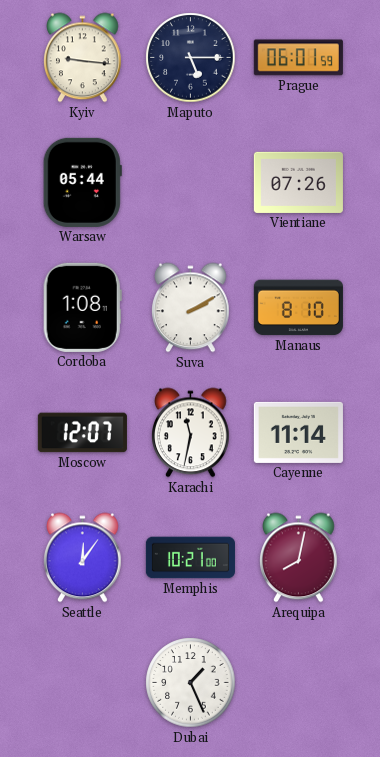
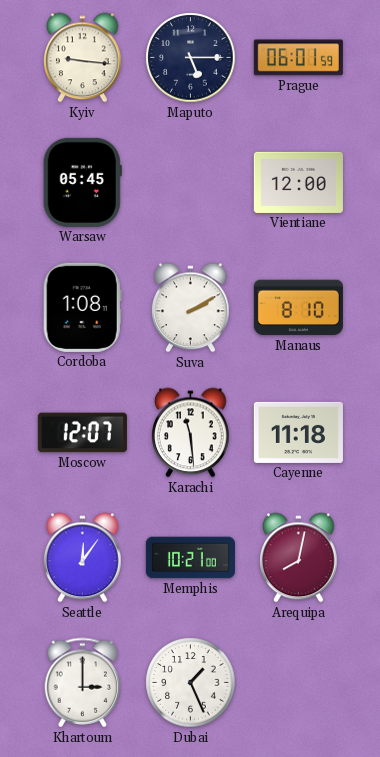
Warsaw: 05:44 -> 05:45
Vientiane: 07:26 -> 12:00
Karachi: 11:32 -> 11:29
Cayenne: 11:14 -> 11:18
Khartoum: none -> 3:00
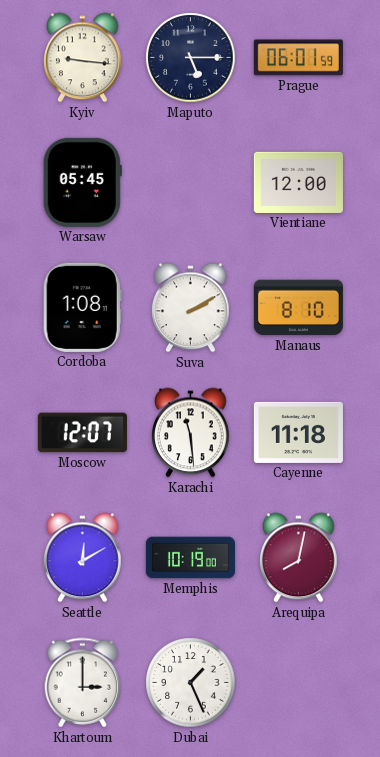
Seattle: 12:06 -> 12:10
Memphis: 10:21 -> 10:19
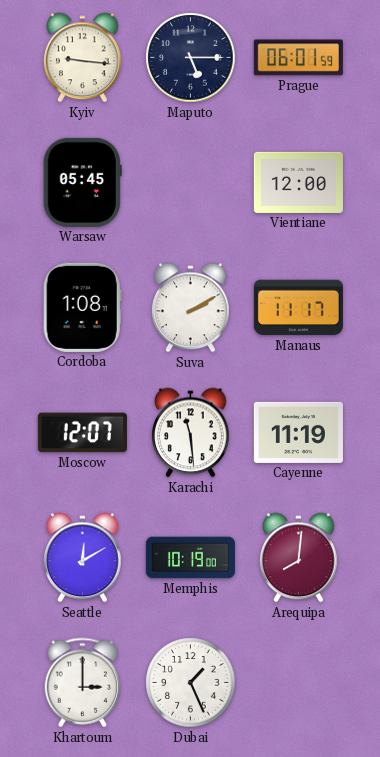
Manaus: 8:10 -> 11:17
Cayenne: 11:18 -> 11:19
Arequipa: 8:02 -> 8:01
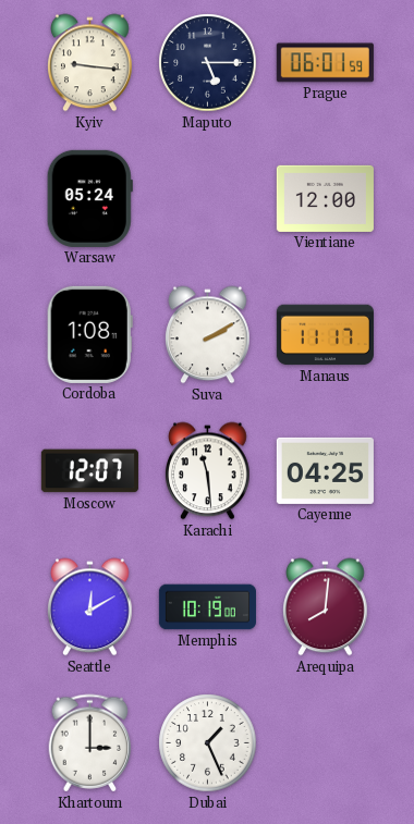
Warsaw: 05:45 -> 05:24
Cayenne: 11:19 -> 04:25
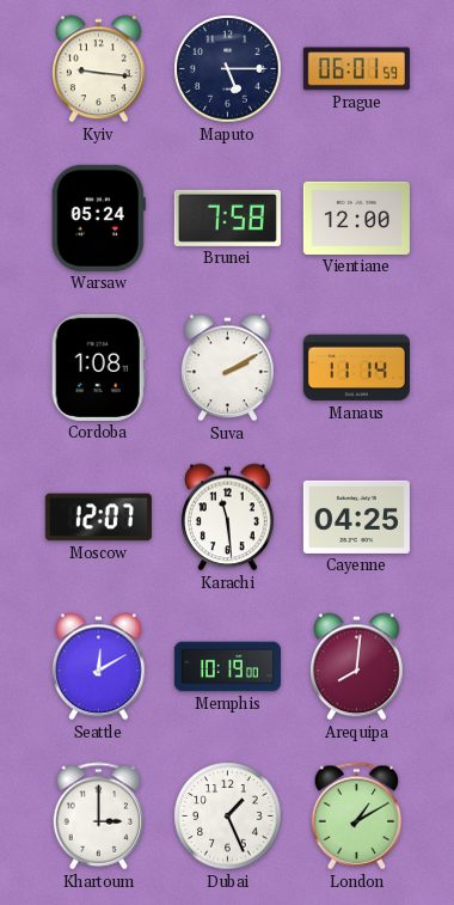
Brunei: none -> 7:58
Manaus: 11:17 -> 11:14
London: none -> 1:10
